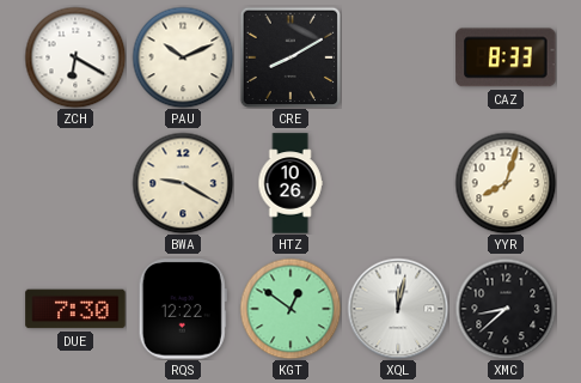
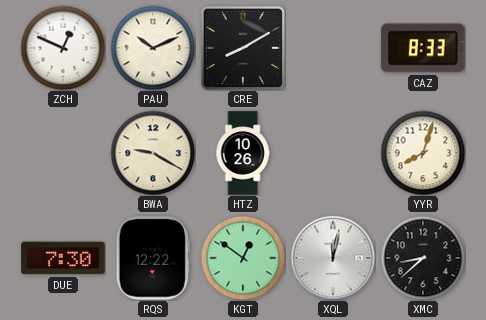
ZCH: 6:20 -> 12:49
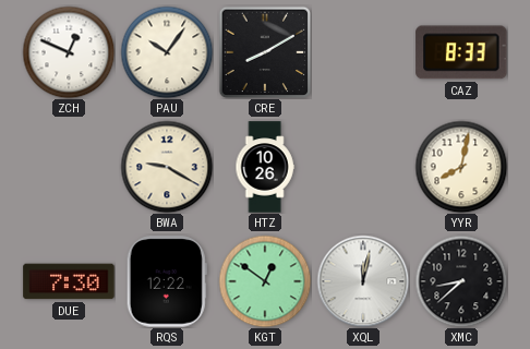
PAU: 10:11 -> 10:06
YYR: 8:03 -> 8:02
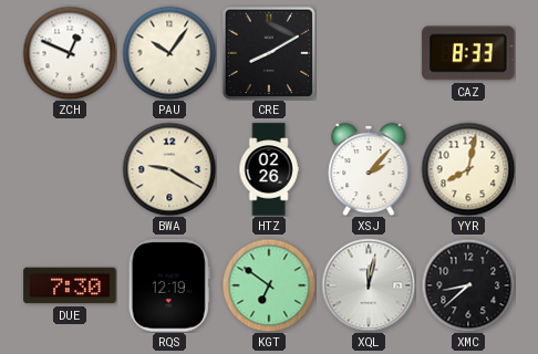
HTZ: 10:26 -> 02:26
XSJ: none -> 2:07
RQS: 12:22 -> 12:19
KGT: 12:51 -> 6:51
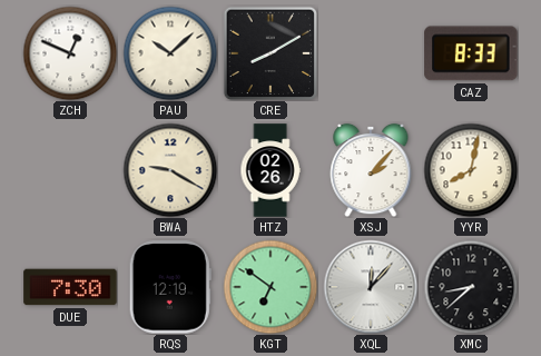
PAU: 10:06 -> 10:08
XQL: 12:02 -> 12:07
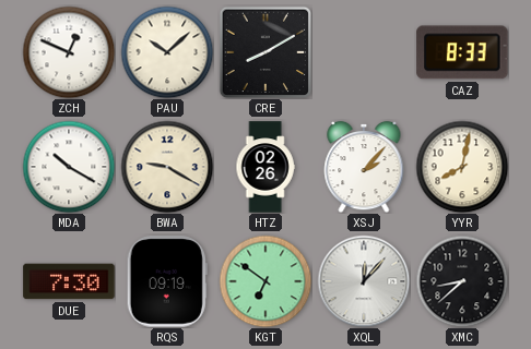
MDA: none -> 10:20
RQS: 12:19 -> 09:19
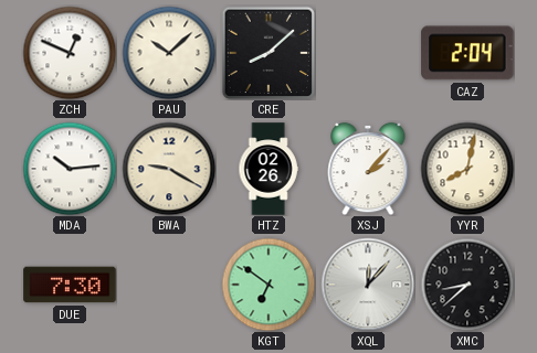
CRE: 8:10 -> 8:08
CAZ: 8:33 -> 2:04
MDA: 10:20 -> 10:14
RQS: 09:19 -> none
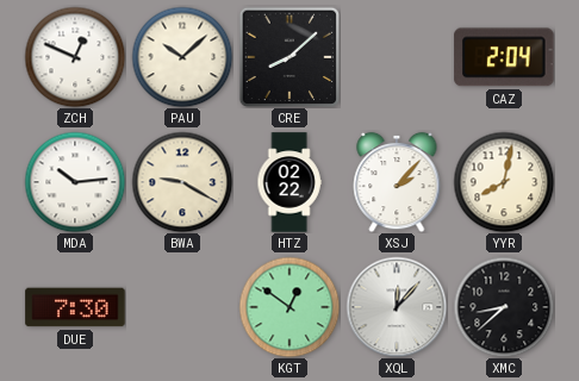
HTZ: 02:26 -> 02:22
KGT: 6:51 -> 12:51
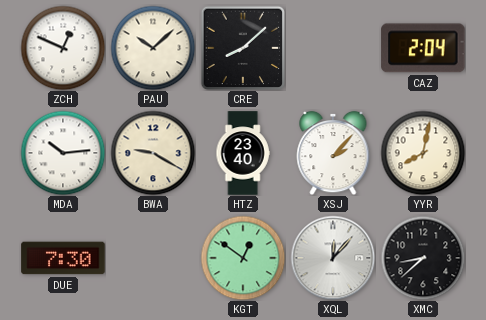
HTZ: 02:22 -> 23:40
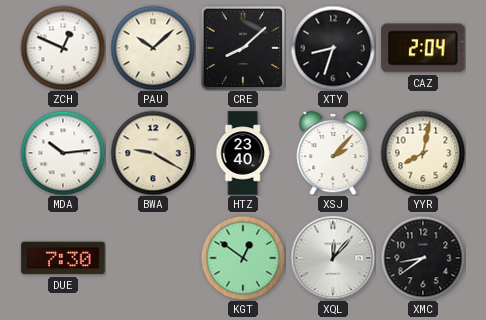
XTY: none -> 8:33
XMC: 8:38 -> 8:39
